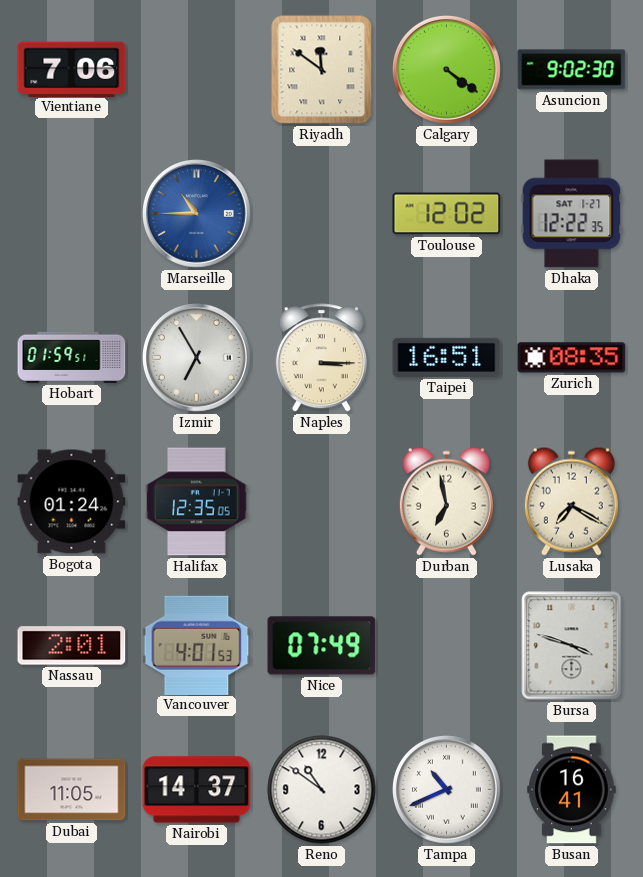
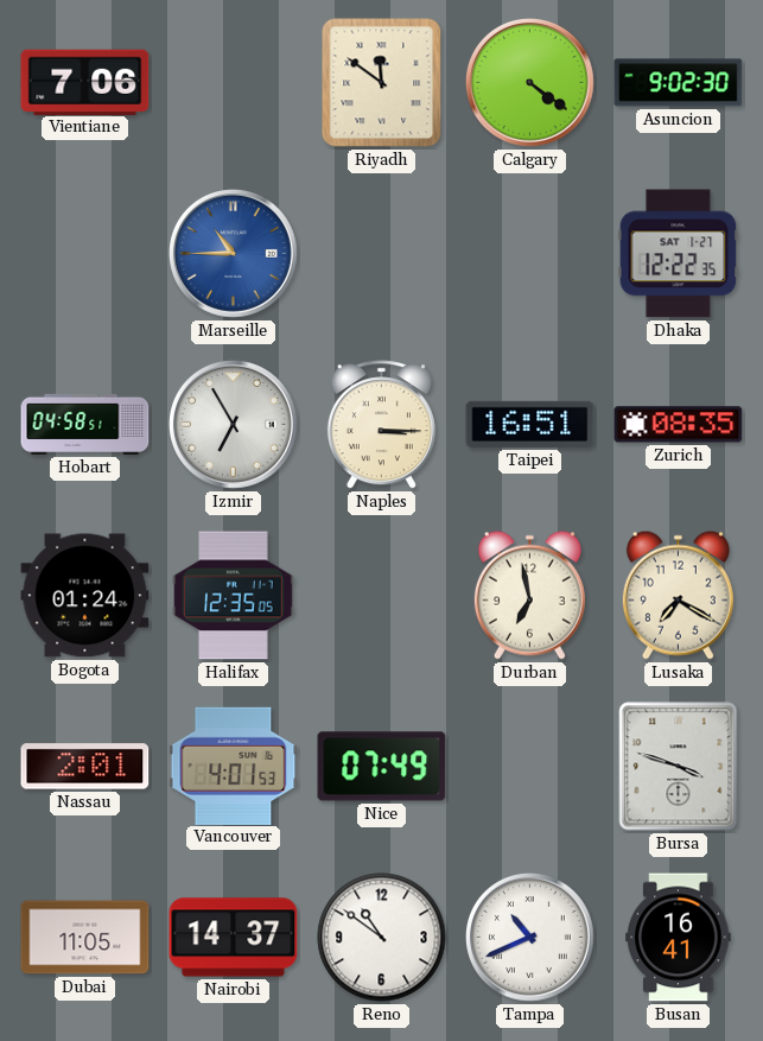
Toulouse: 12:02 -> none
Hobart: 01:59 -> 04:58
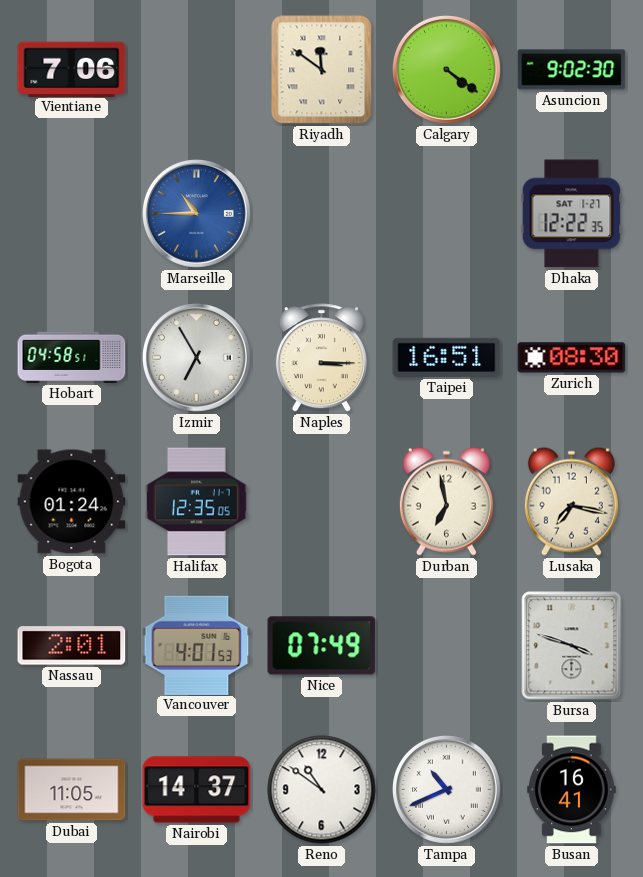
Zurich: 08:35 -> 08:30
Lusaka: 7:20 -> 7:17
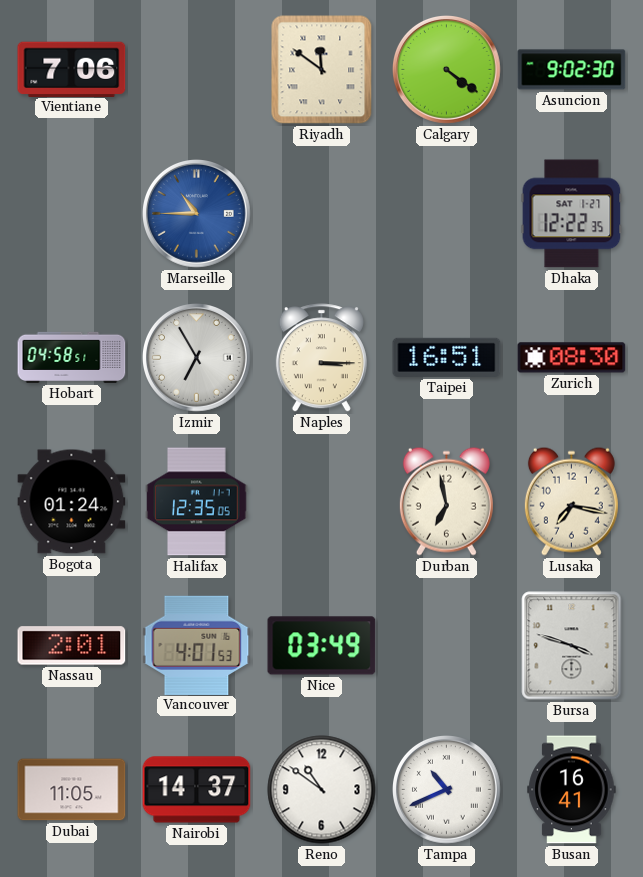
Nice: 07:49 -> 03:49
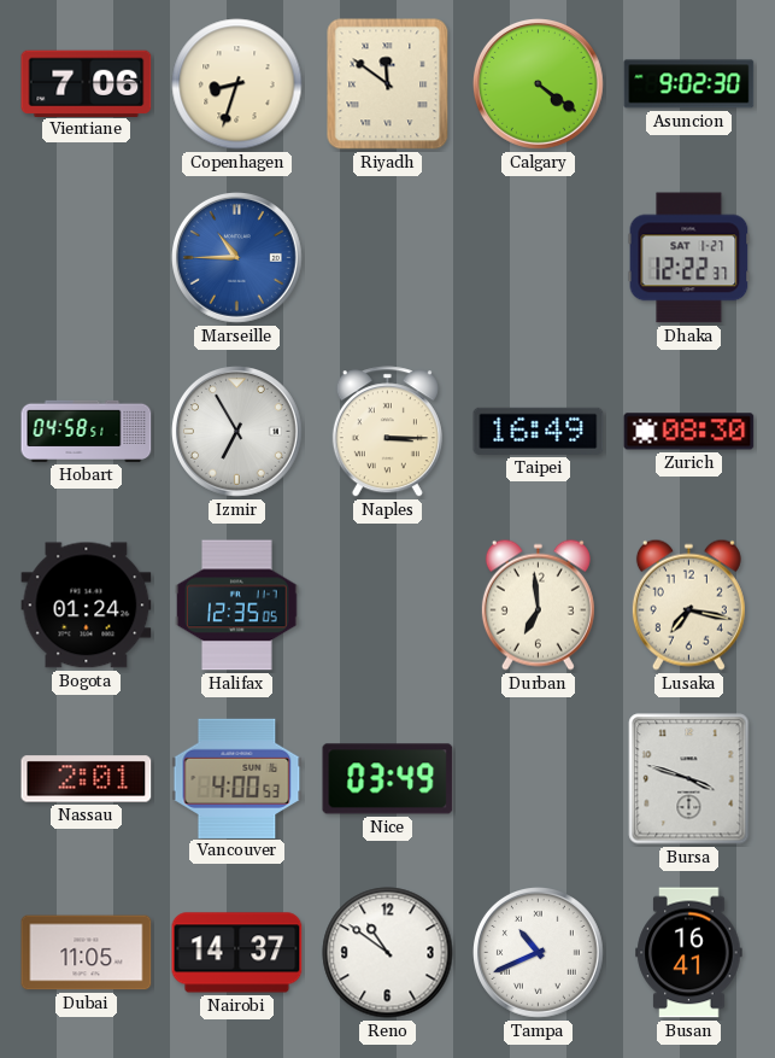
Copenhagen: none -> 8:33
Dhaka: 12:22:35 -> 12:22:37
Taipei: 16:51 -> 16:49
Durban: 6:58 -> 6:59
Vancouver: 4:01 -> 4:00
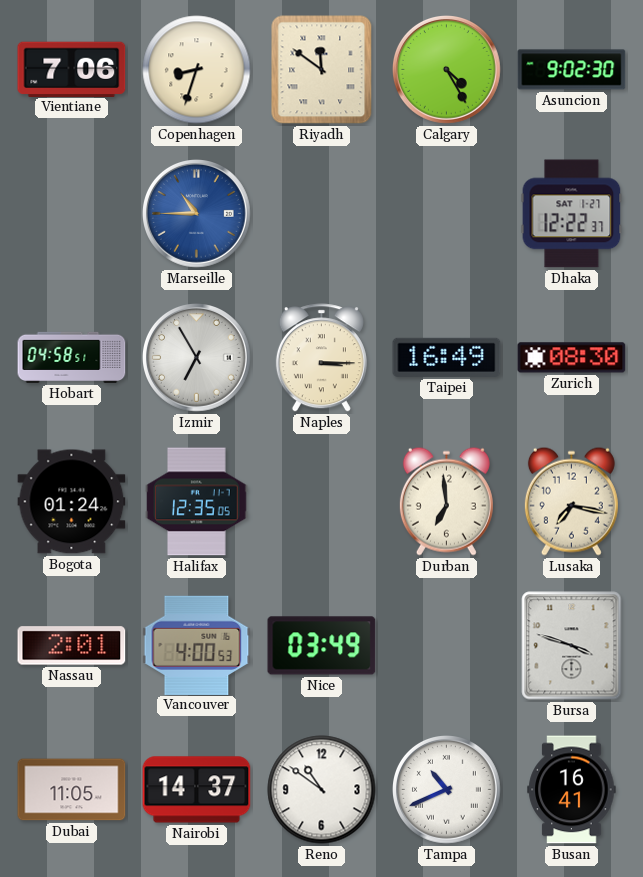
Calgary: 4:21 -> 4:25
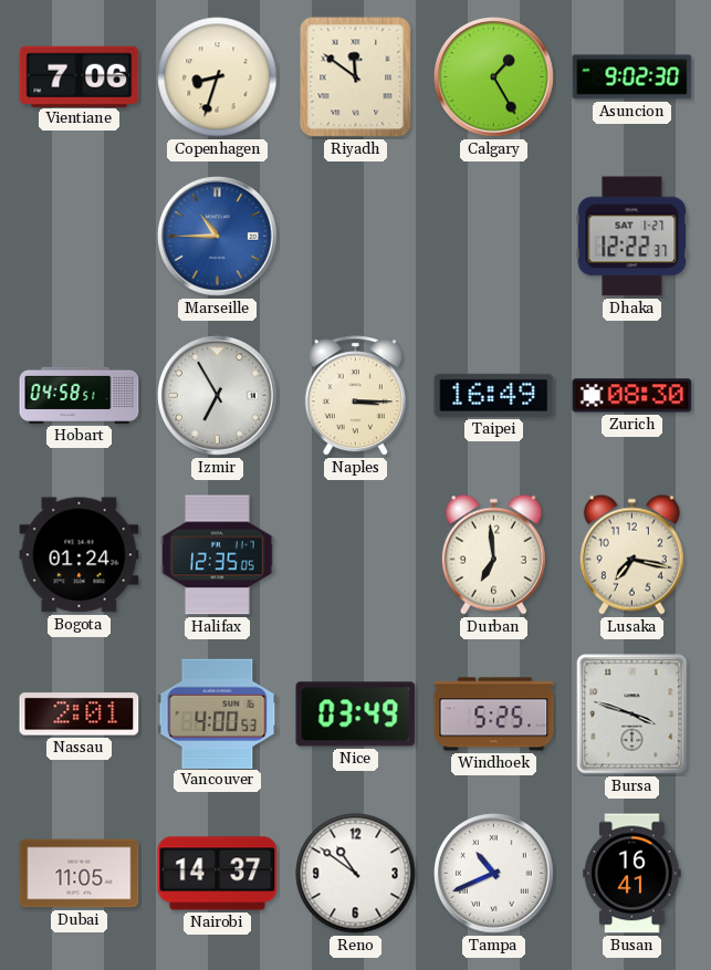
Calgary: 4:25 -> 1:25
Windhoek: none -> 5:25
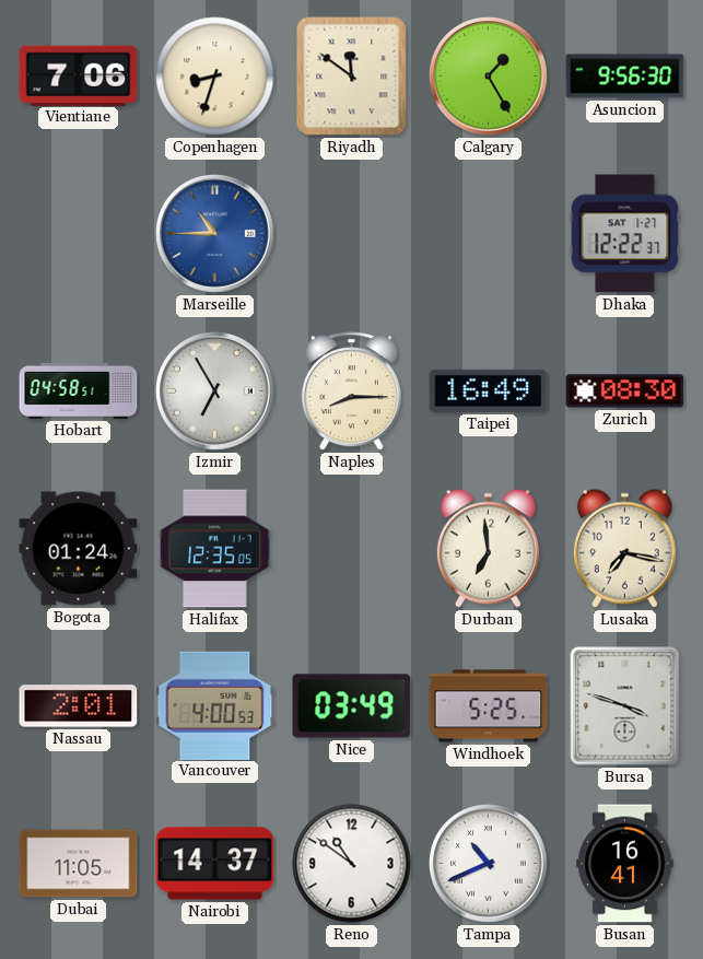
Asuncion: 9:02 -> 9:56
Naples: 3:15 -> 8:15
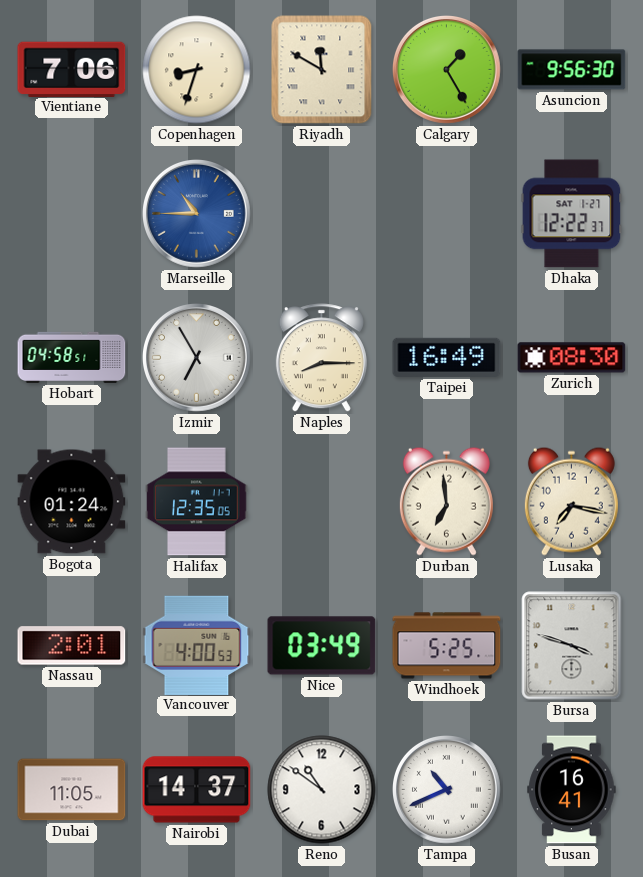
Riyadh: 11:51 -> 11:50
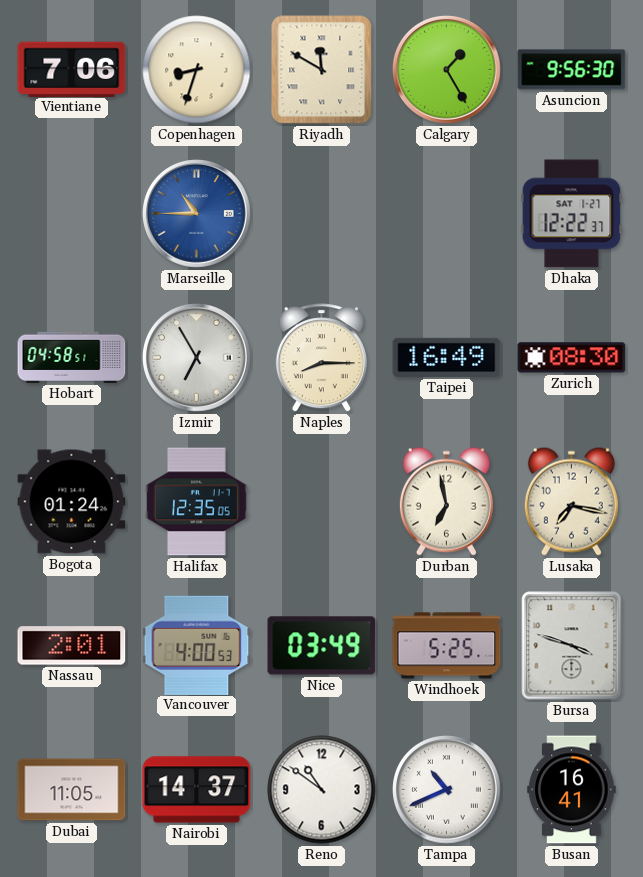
Durban: 6:59 -> 6:58
